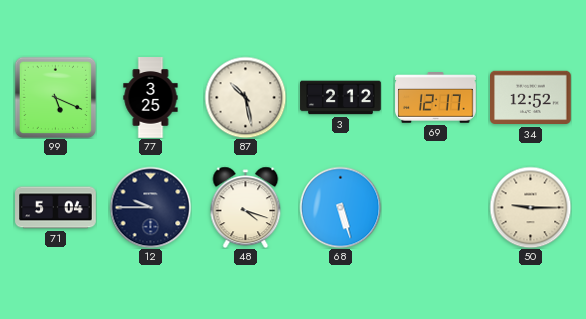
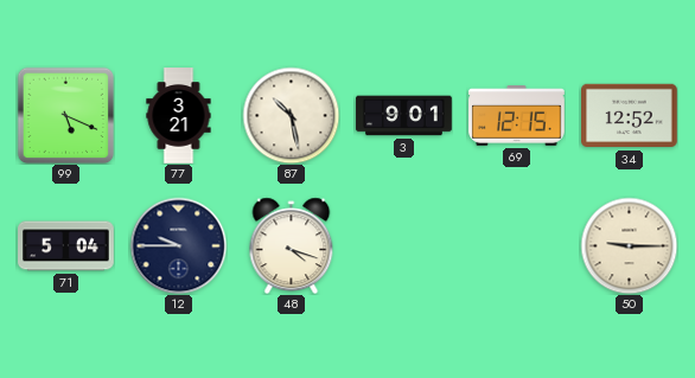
77: 3:25 -> 3:21
3: 2:12 -> 9:01
69: 12:17 -> 12:15
68: 5:27 -> none
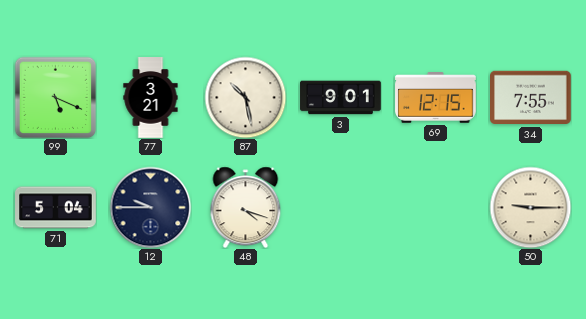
34: 12:52 -> 7:55
